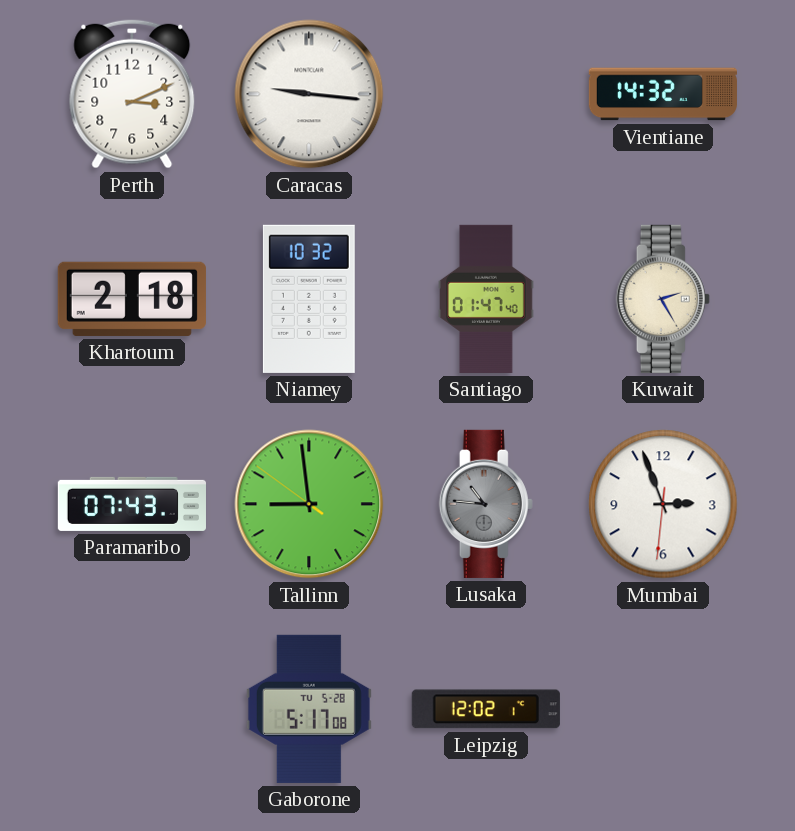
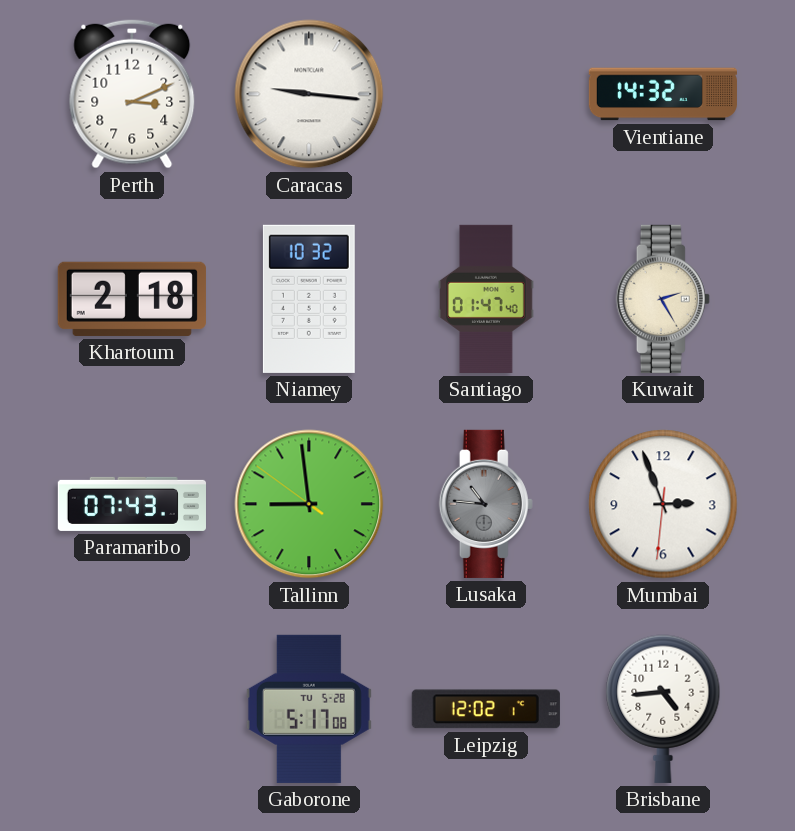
Brisbane: none -> 4:44
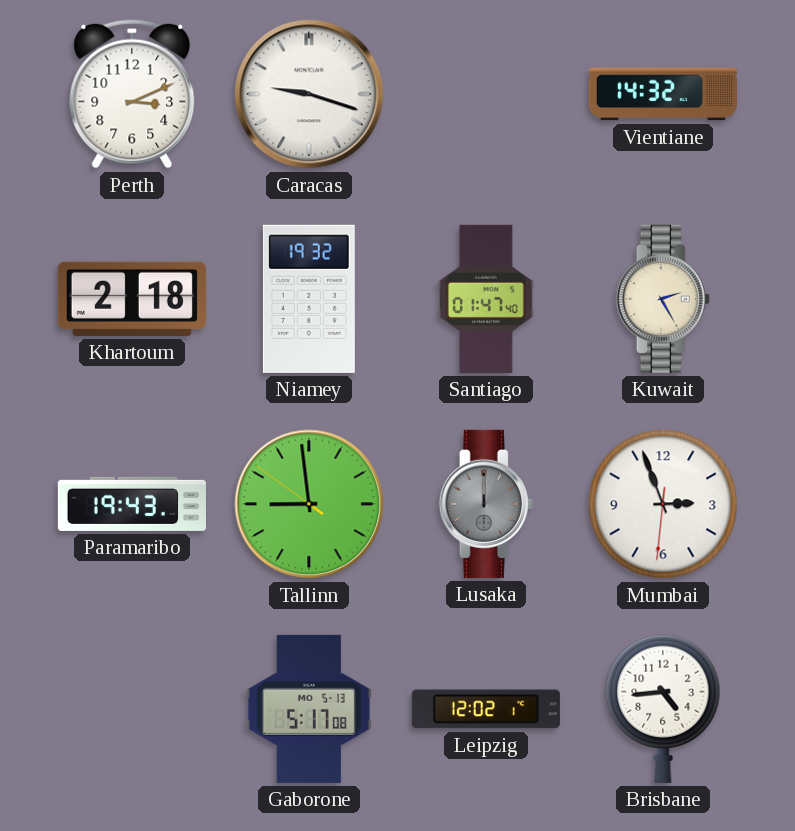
Caracas: 9:16 -> 9:18
Niamey: 10:32 -> 19:32
Paramaribo: 07:43 -> 19:43
Lusaka: 10:46 -> 12:00
Gaborone date: TU 5-28 -> MO 5-13
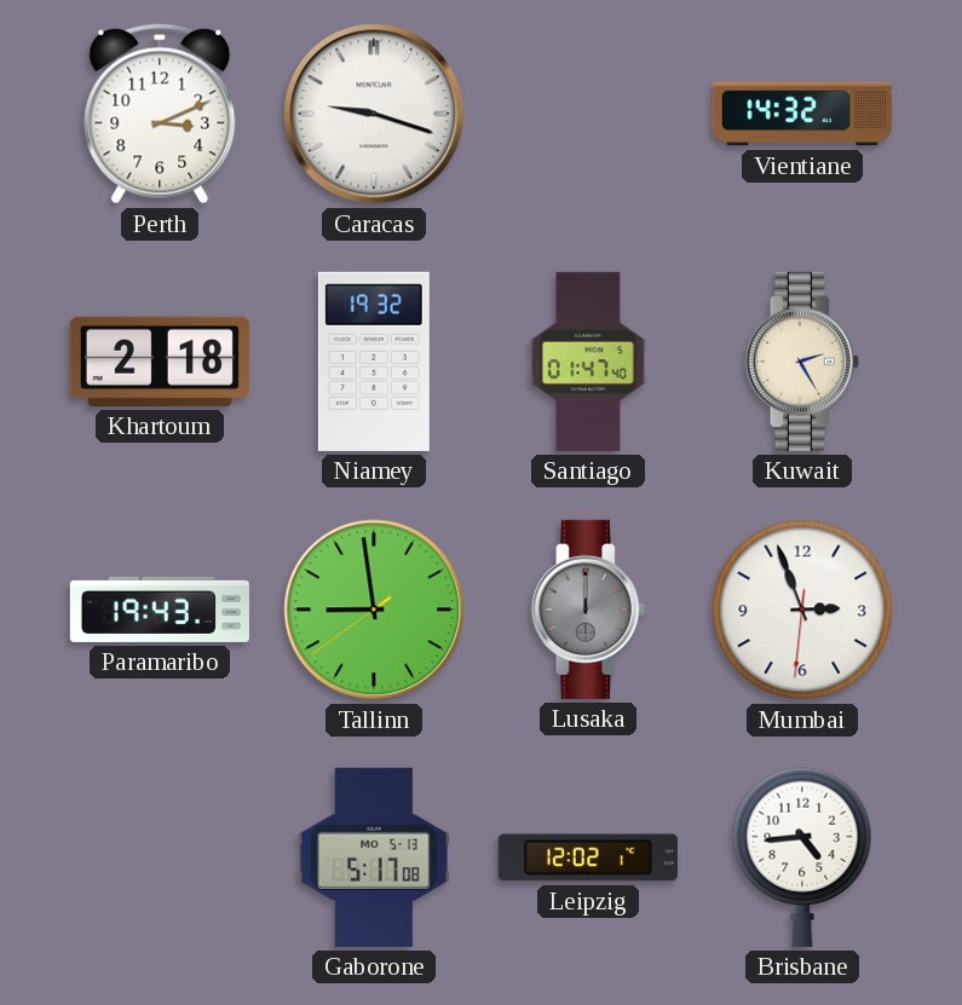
Tallinn: 8:58:51 -> 8:58:39
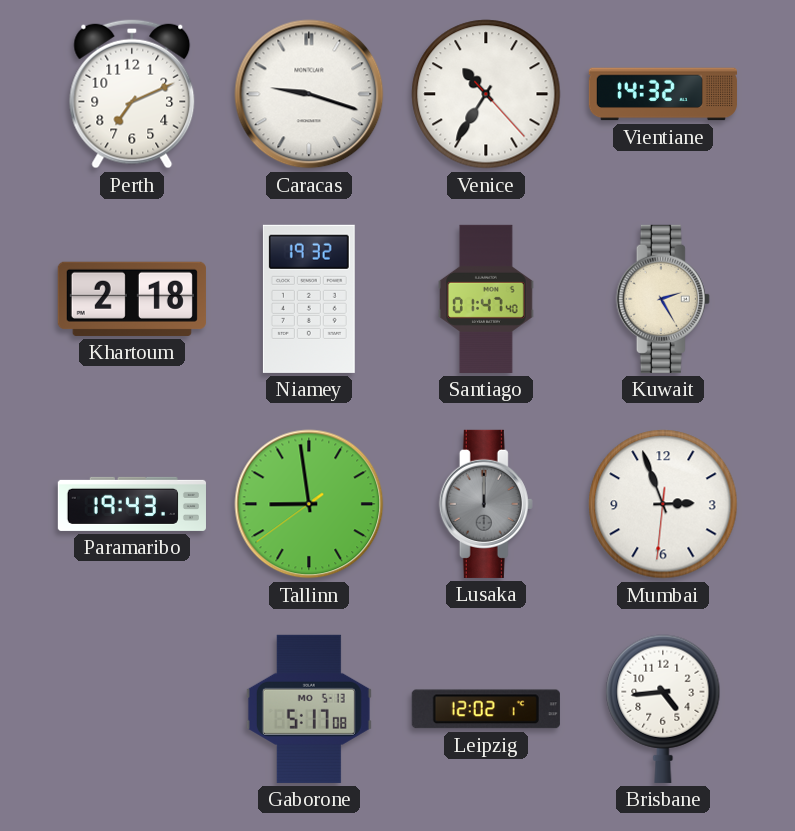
Perth: 3:11 -> 7:11
Venice: none -> 10:35
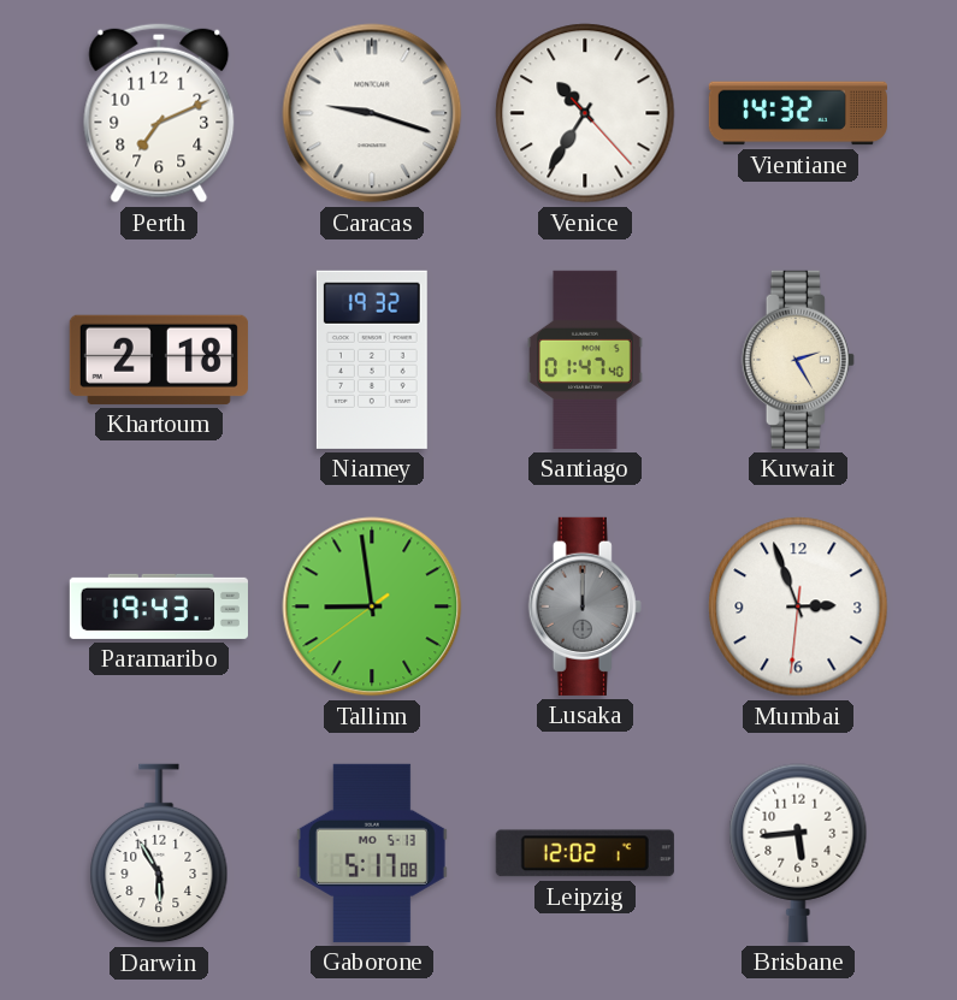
Darwin: none -> 5:55
Brisbane: 4:44 -> 5:44
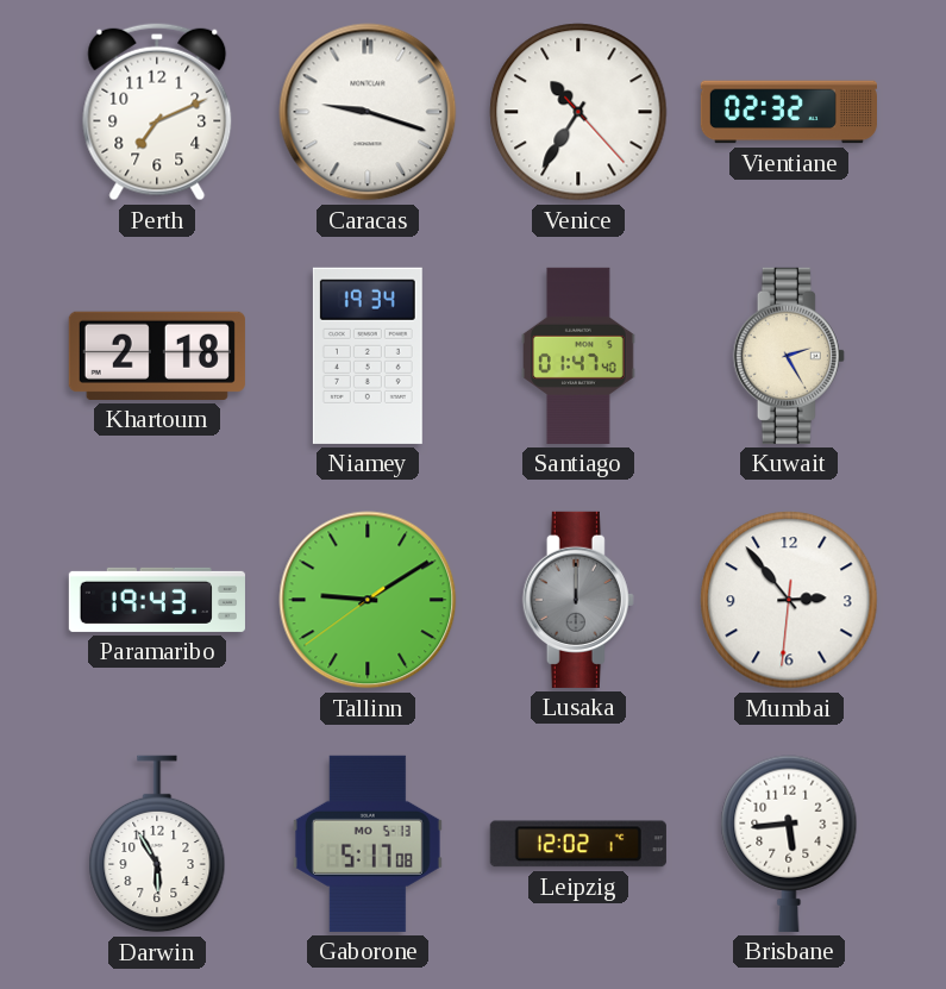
Vientiane: 14:32 -> 02:32
Niamey: 19:32 -> 19:34
Tallinn: 8:58 -> 9:09
Mumbai: 2:56 -> 2:53
